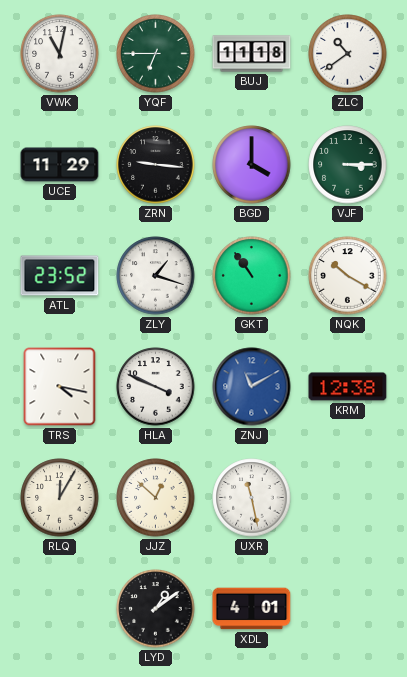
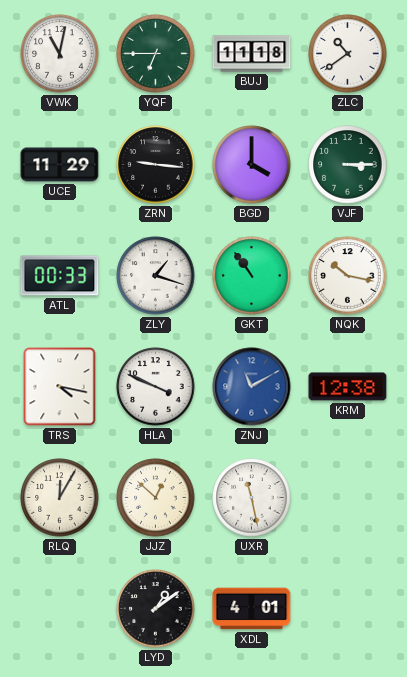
ATL: 23:52 -> 00:33
NQK: 10:20 -> 10:17
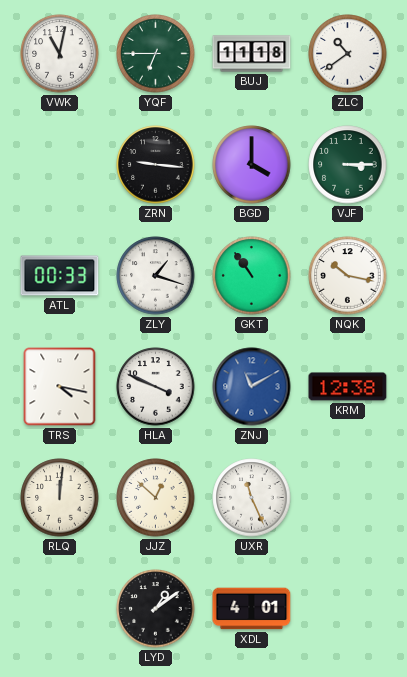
UCE: 11:29 -> none
RLQ: 12:05 -> 12:01
UXR: 11:28 -> 11:26
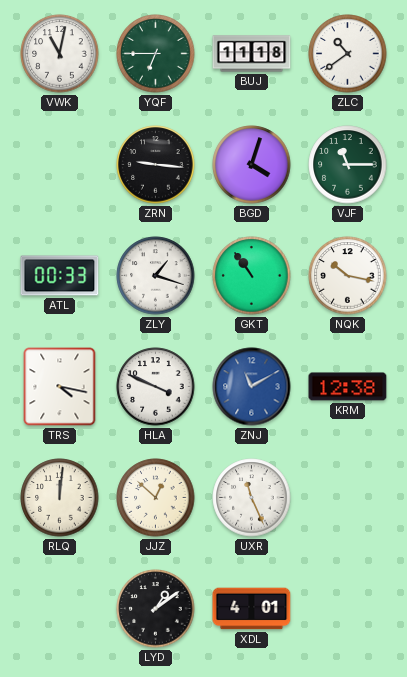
BGD: 4:00 -> 4:03
VJF: 3:15 -> 11:15
